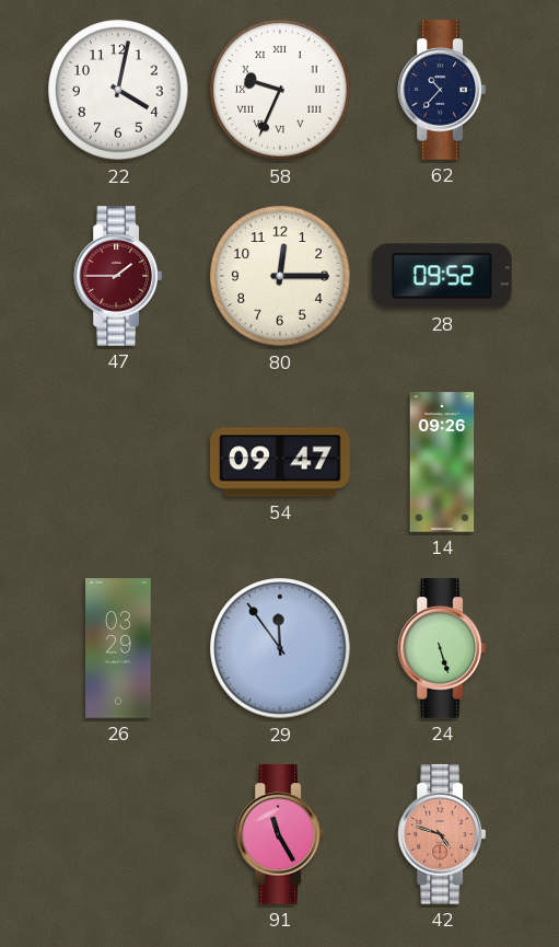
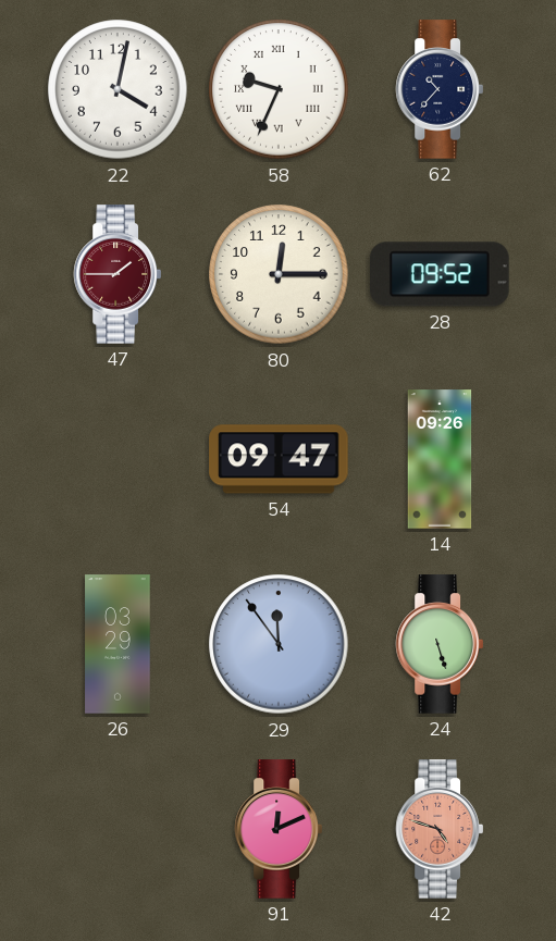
91: 11:25 -> 12:11
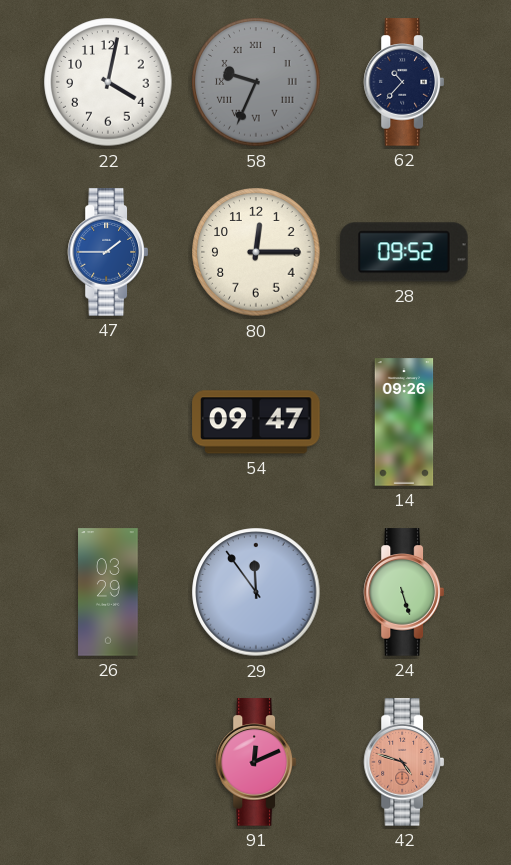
58 dial: white -> grey
47 dial: burgundy -> blue
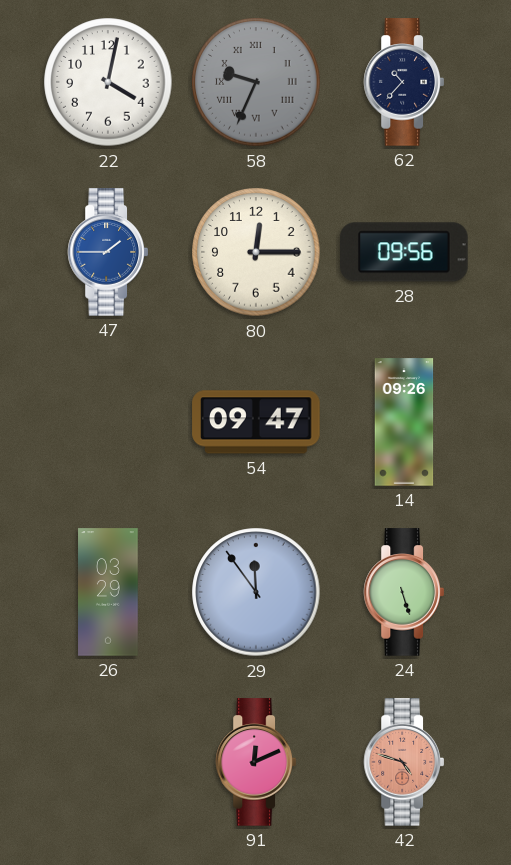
28: 09:52 -> 09:56
